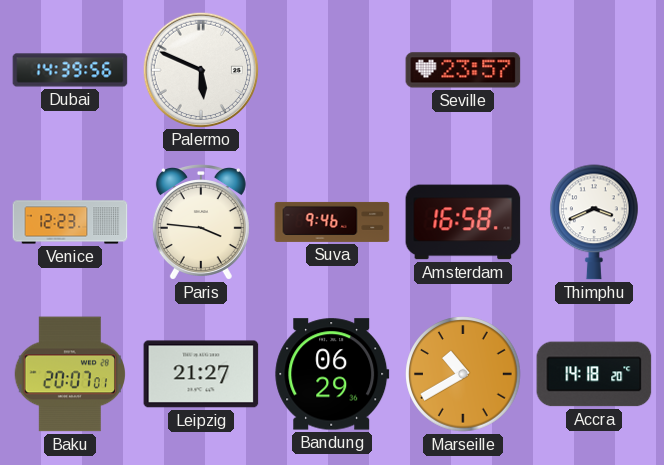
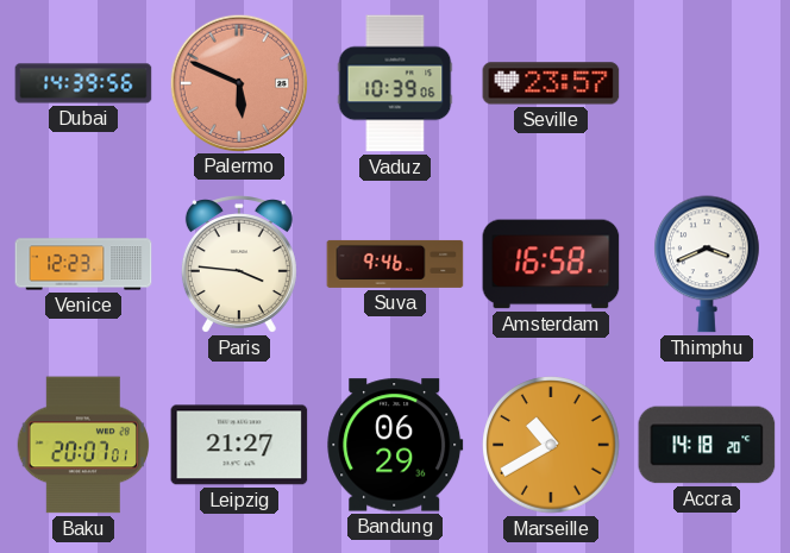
Palermo dial: white -> salmon
Vaduz: none -> 10:39
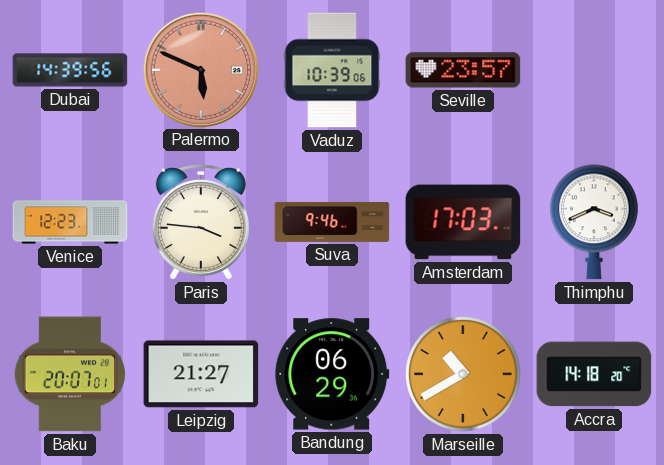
Amsterdam: 16:58 -> 17:03
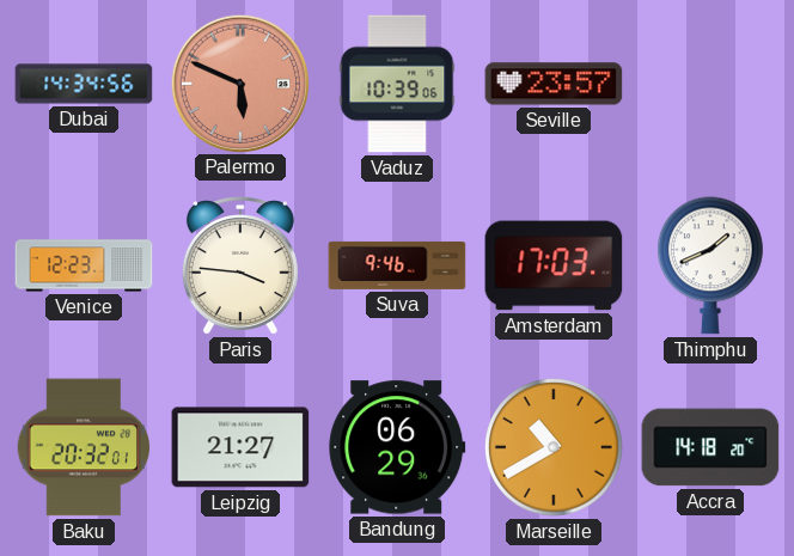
Dubai: 14:39 -> 14:34
Thimphu: 3:41 -> 1:41
Baku: 20:07 -> 20:32
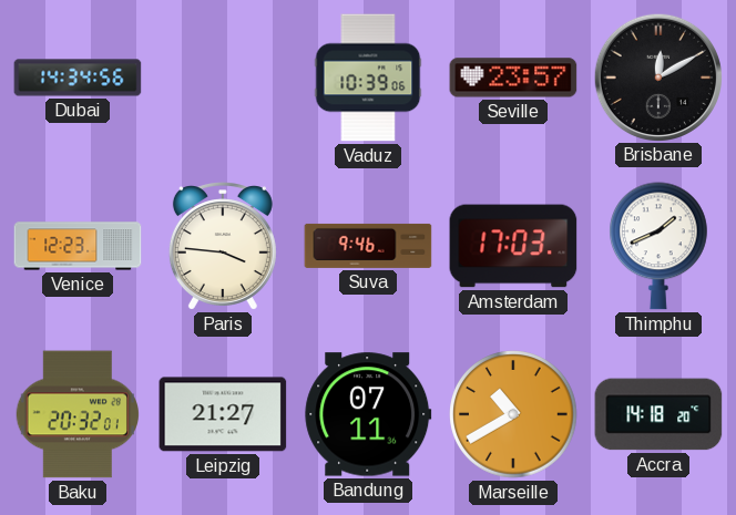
Palermo: 5:49 -> none
Brisbane: none -> 12:10
Bandung: 06:29 -> 07:11
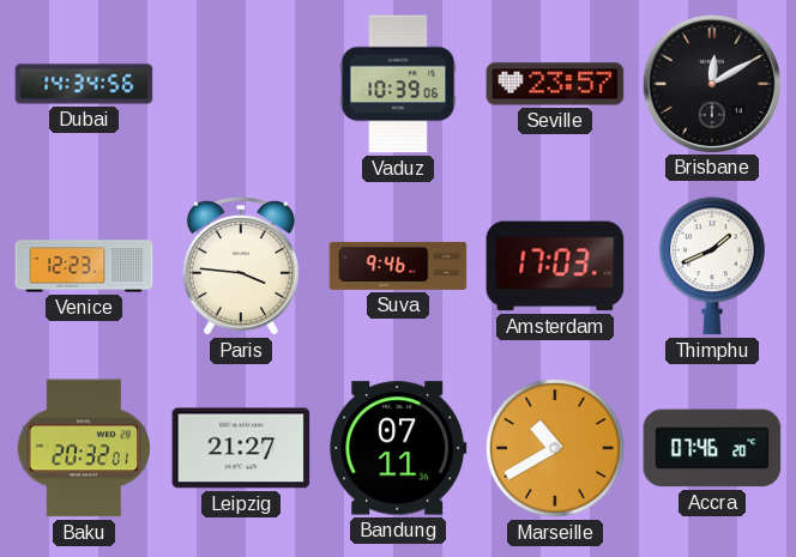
Accra: 14:18 -> 07:46
